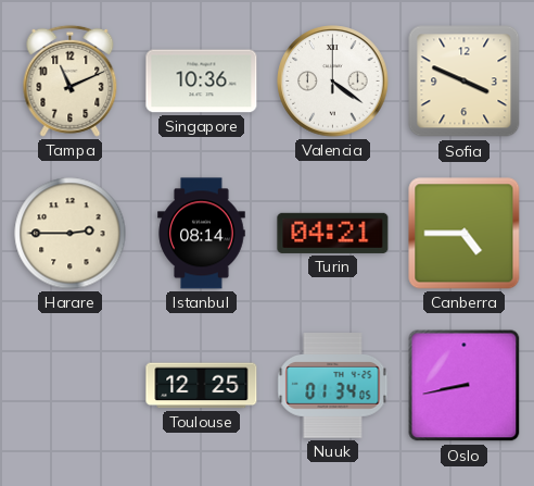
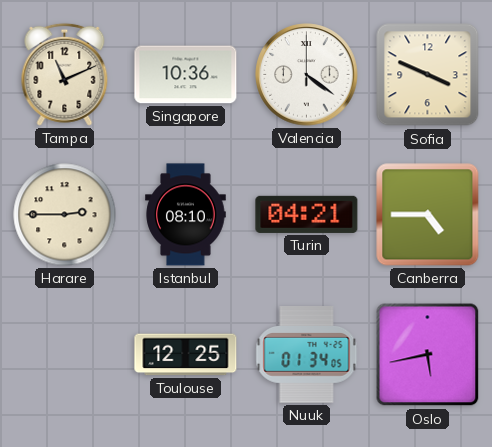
Istanbul: 08:14 -> 08:10
Oslo: 8:43 -> 5:43
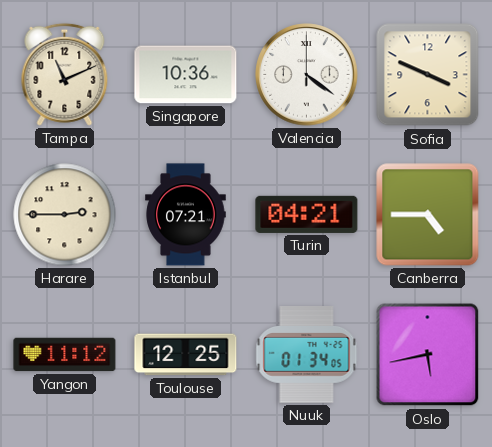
Istanbul: 08:10 -> 07:21
Yangon: none -> 11:12
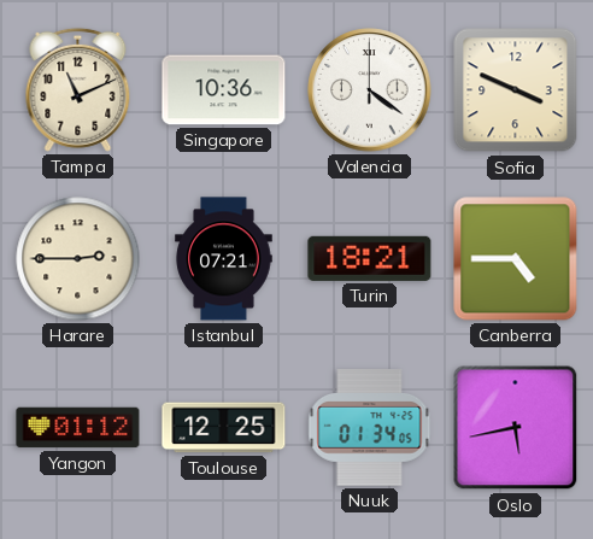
Turin: 04:21 -> 18:21
Yangon: 11:12 -> 01:12
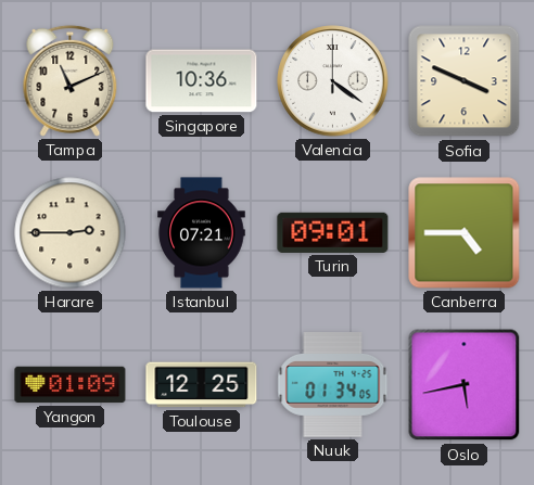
Turin: 18:21 -> 09:01
Yangon: 01:12 -> 01:09
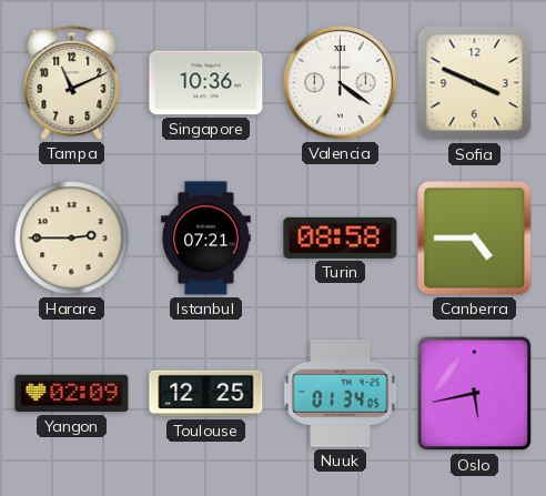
Turin: 09:01 -> 08:58
Yangon: 01:09 -> 02:09
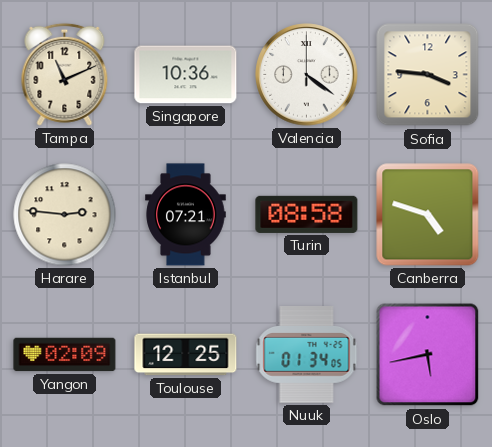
Sofia: 3:49 -> 3:46
Harare: 2:45 -> 2:46
Canberra: 4:45 -> 4:48
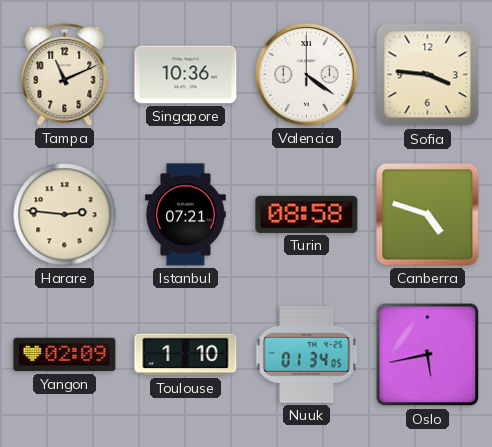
Toulouse: 12:25 -> 1:10
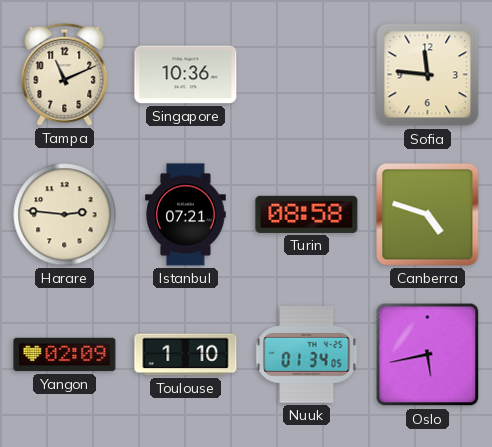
Valencia: 4:21 -> none
Sofia: 3:46 -> 11:46
